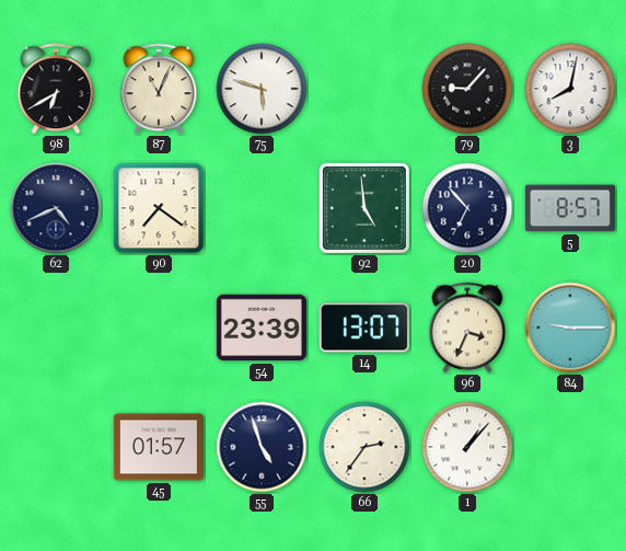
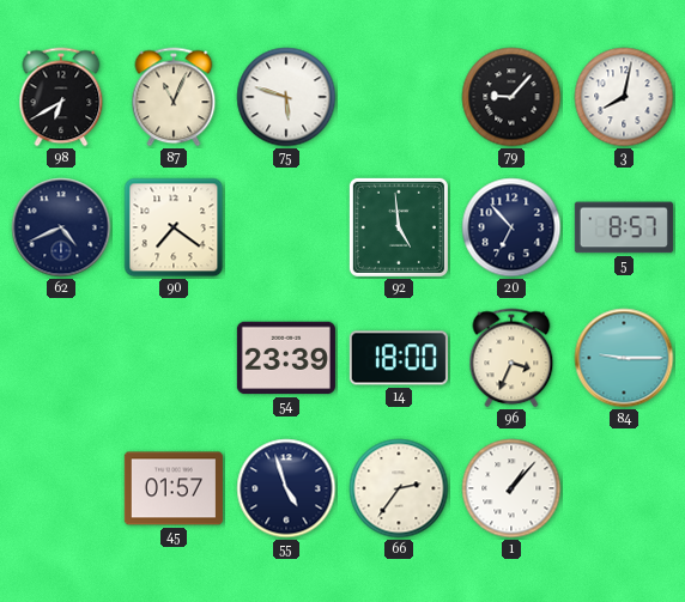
14: 13:07 -> 18:00
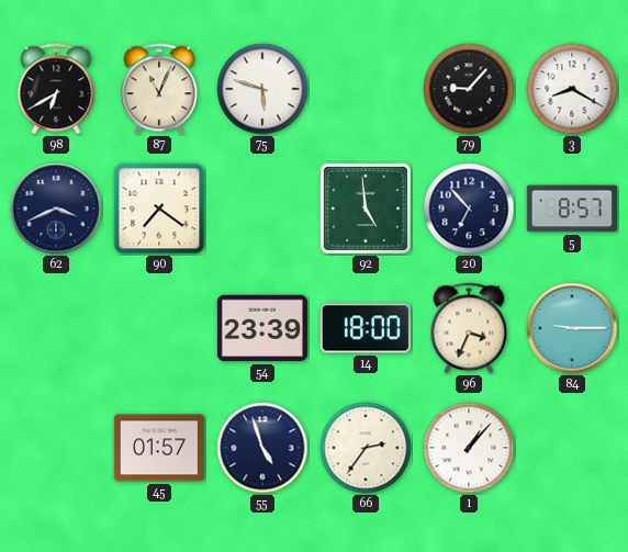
3: 8:02 -> 8:20
62: 4:41 -> 3:41
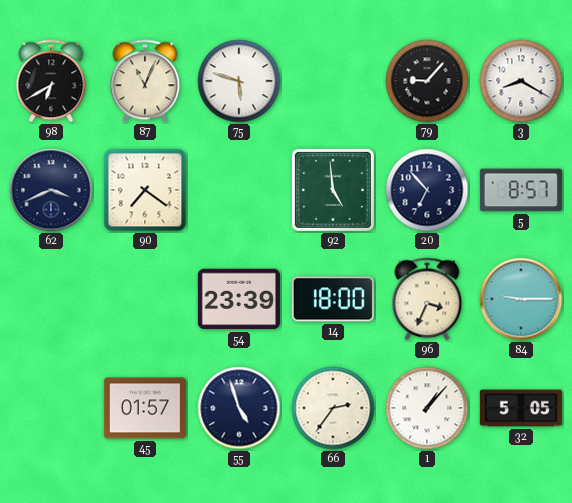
32: none -> 5:05
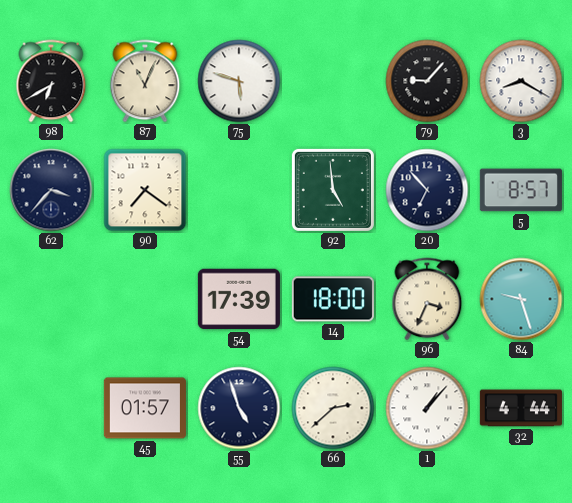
62: 3:41 -> 3:37
54: 23:39 -> 17:39
84: 9:15 -> 9:27
66: 2:36 -> 2:38
32: 5:05 -> 4:44
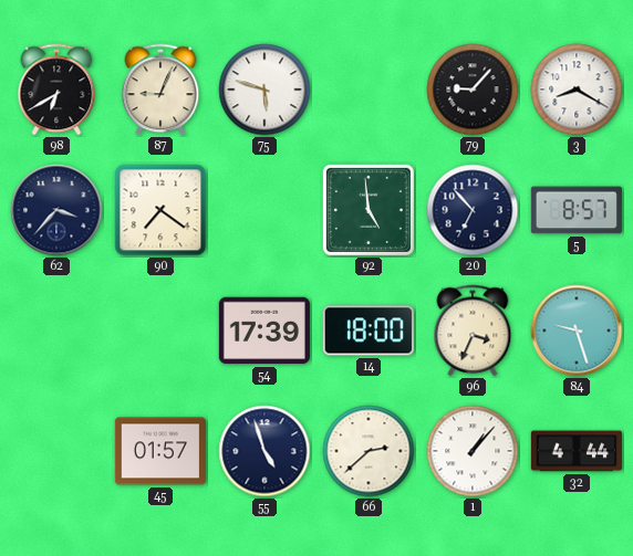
87: 11:04 -> 9:04
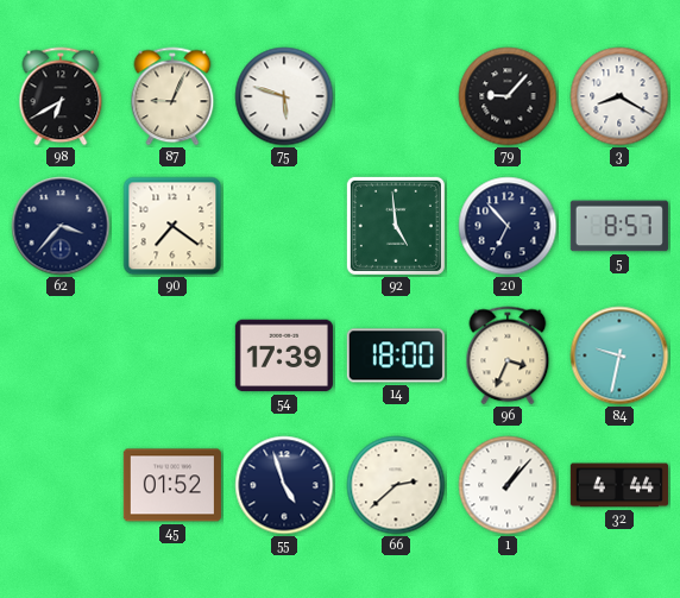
84: 9:27 -> 9:32
45: 01:57 -> 01:52
